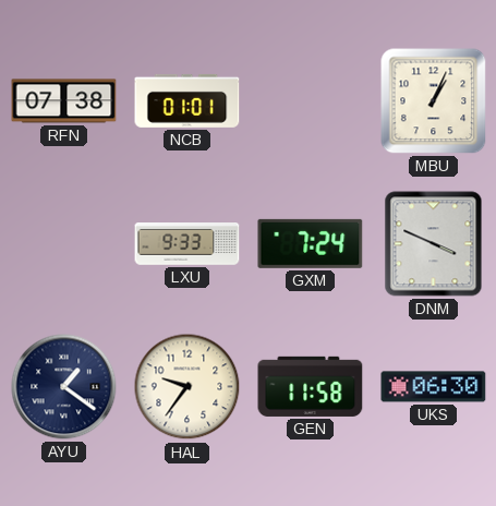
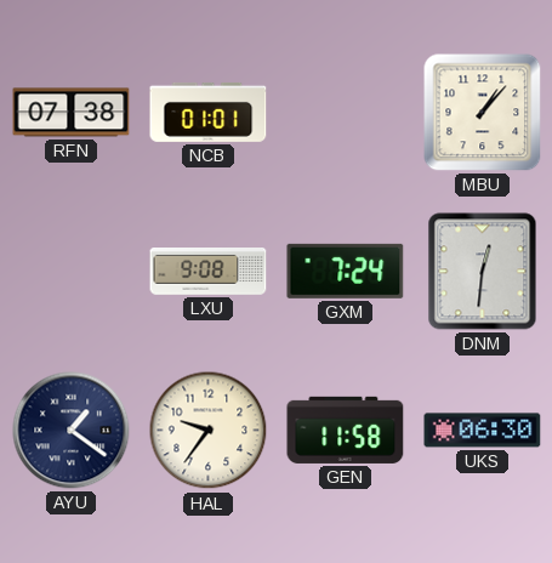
MBU: 1:04 -> 1:07
LXU: 9:33 -> 9:08
DNM: 3:49 -> 12:31
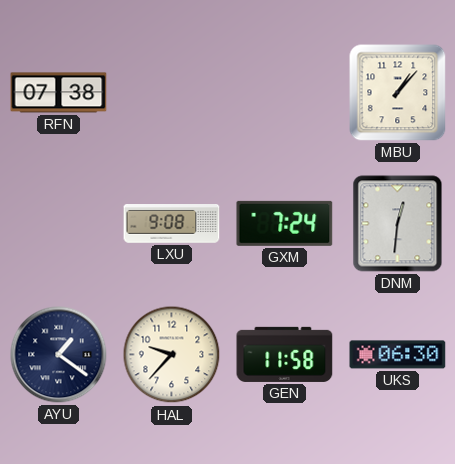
NCB: 01:01 -> none
HAL: 9:36 -> 9:37
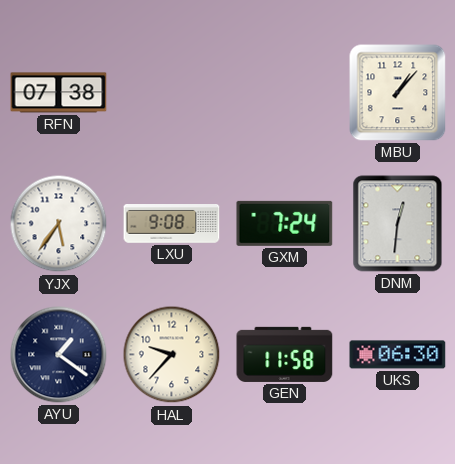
YJX: none -> 5:36
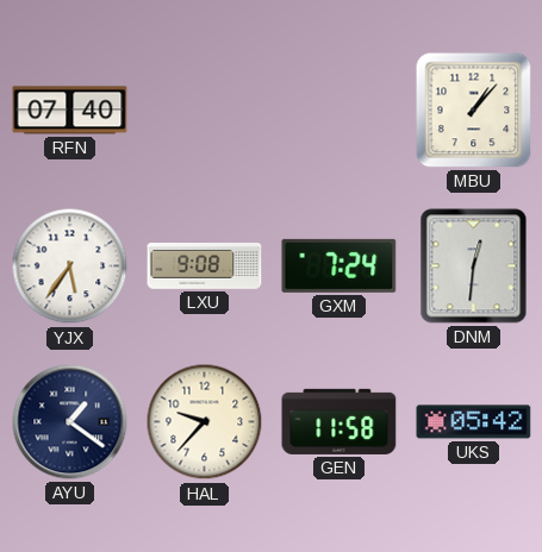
RFN: 07:38 -> 07:40
UKS: 06:30 -> 05:42
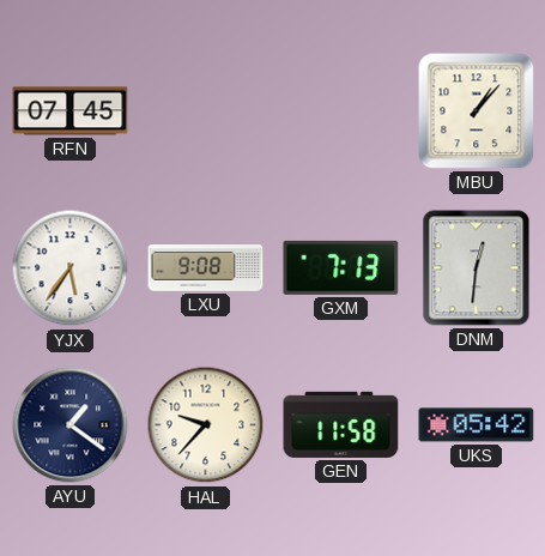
RFN: 07:40 -> 07:45
GXM: 7:24 -> 7:13
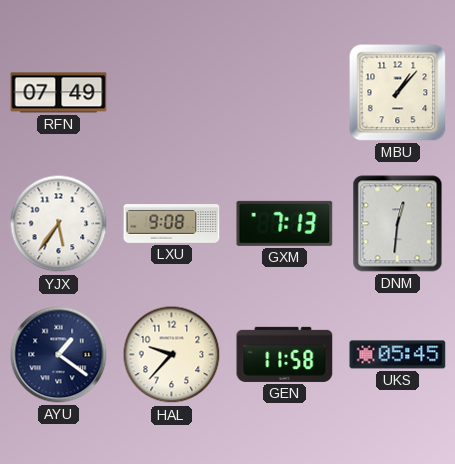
RFN: 07:45 -> 07:49
UKS: 05:42 -> 05:45
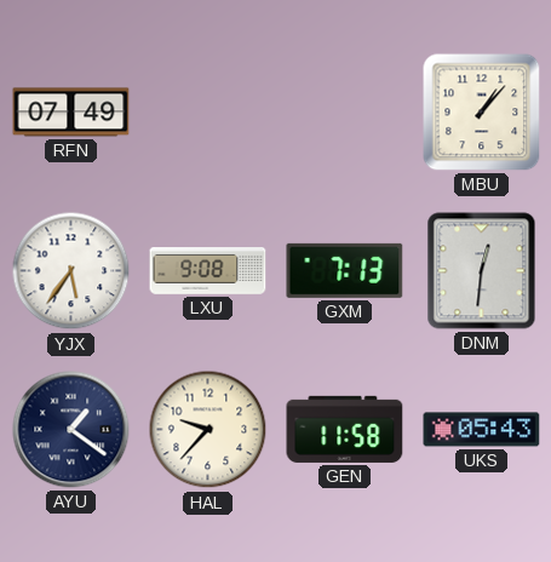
UKS: 05:45 -> 05:43
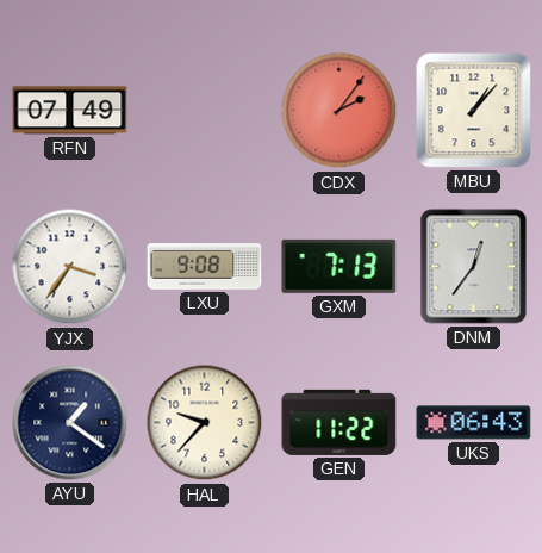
CDX: none -> 2:06
YJX: 5:36 -> 3:36
DNM: 12:31 -> 12:36
GEN: 11:58 -> 11:22
UKS: 05:43 -> 06:43
